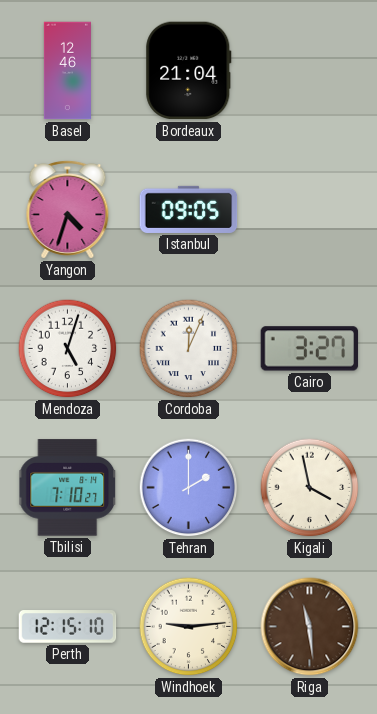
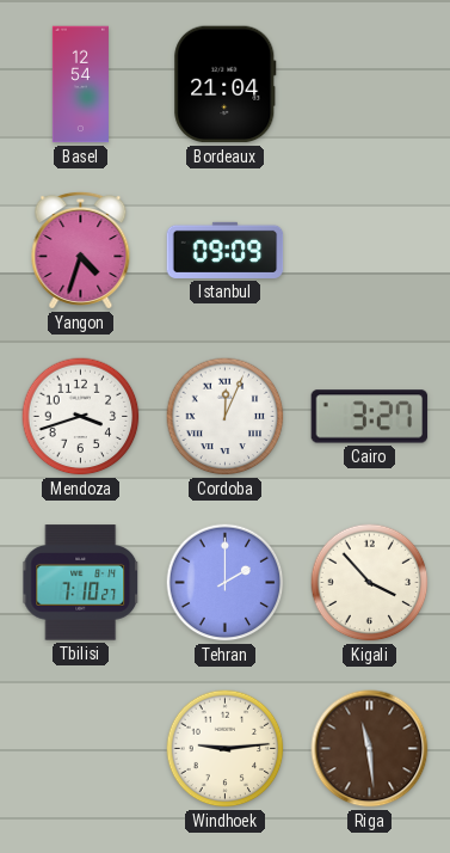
Basel: 12:46 -> 12:54
Istanbul: 09:05 -> 09:09
Mendoza: 5:03 -> 3:42
Kigali: 3:58 -> 3:53
Perth: 12:15 -> none
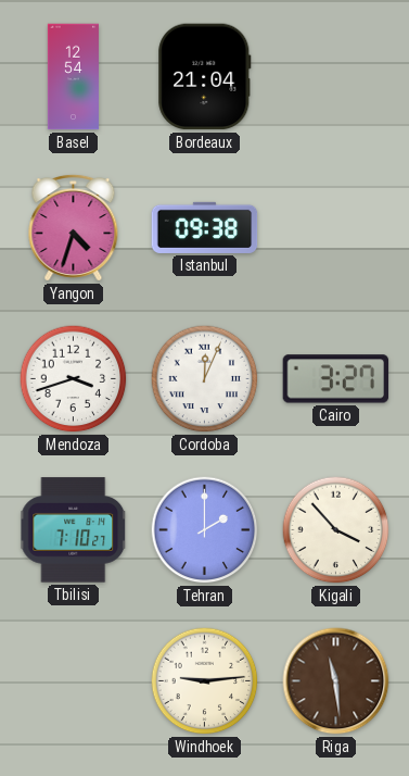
Istanbul: 09:09 -> 09:38
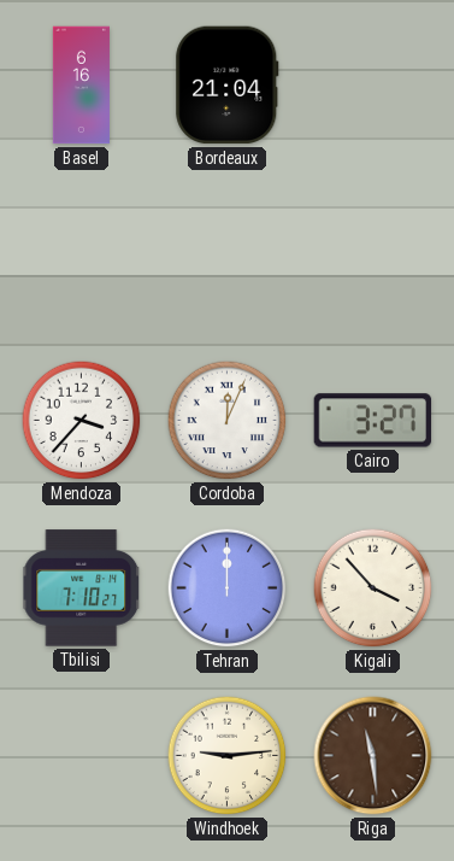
Basel: 12:54 -> 6:16
Yangon: 4:33 -> none
Istanbul: 09:38 -> none
Mendoza: 3:42 -> 3:37
Tehran: 2:00 -> 12:00
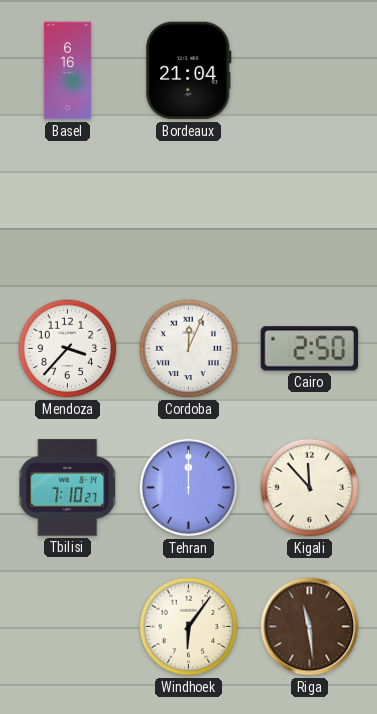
Cairo: 3:27 -> 2:50
Kigali: 3:53 -> 11:53
Windhoek: 9:14 -> 6:06
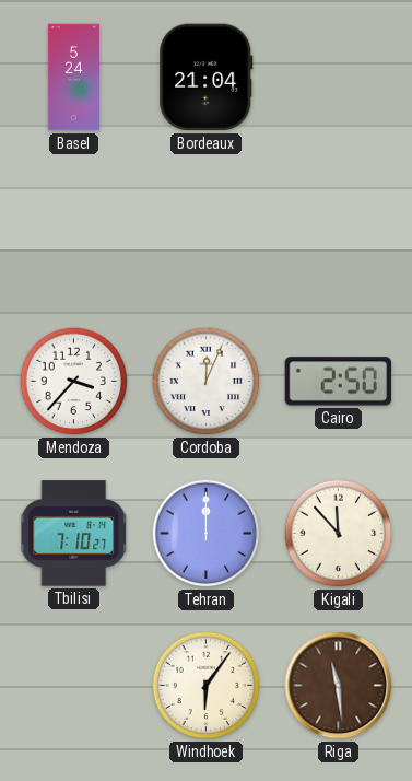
Basel: 6:16 -> 5:24
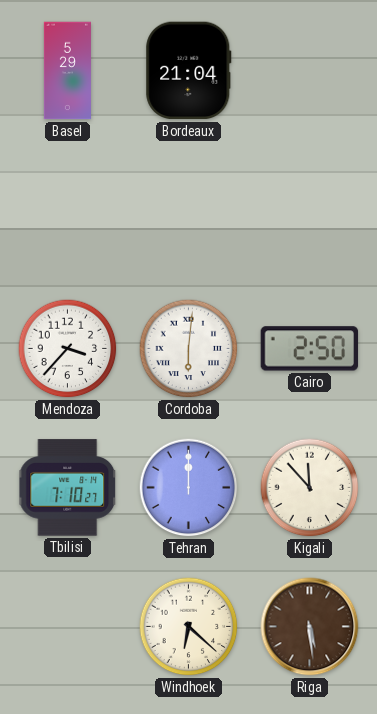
Basel: 5:24 -> 5:29
Cordoba: 12:04 -> 6:01
Windhoek: 6:06 -> 6:22
Riga: 11:29 -> 5:29
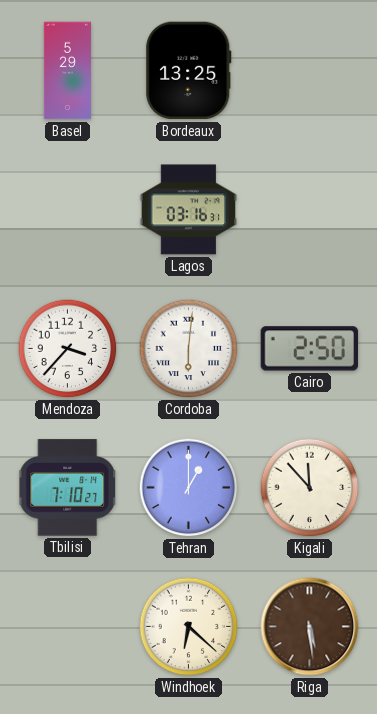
Bordeaux: 21:04 -> 13:25
Lagos: none -> 03:16
Tehran: 12:00 -> 1:00
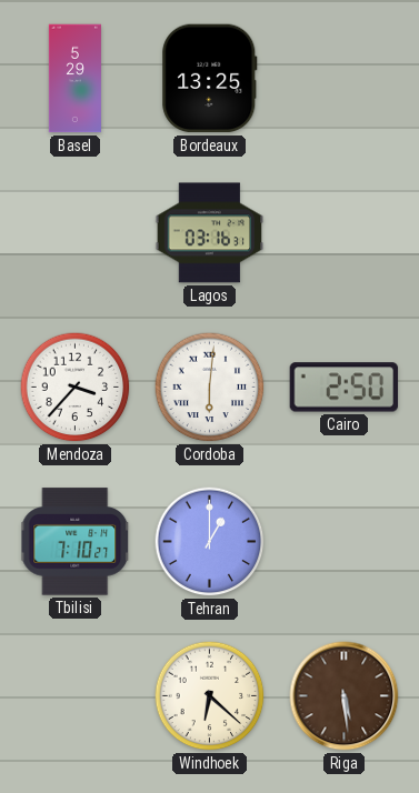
Kigali: 11:53 -> none
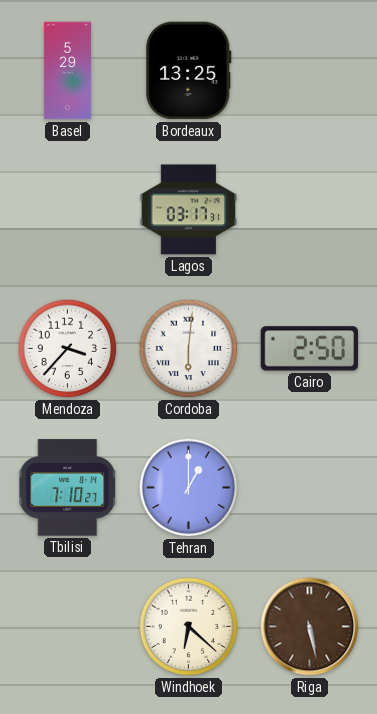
Lagos: 03:16 -> 03:17
Riga: 5:29 -> 5:28
